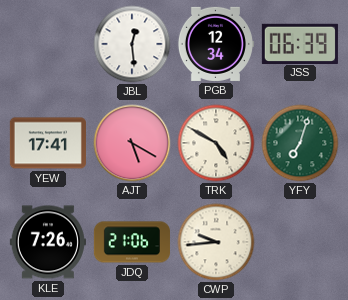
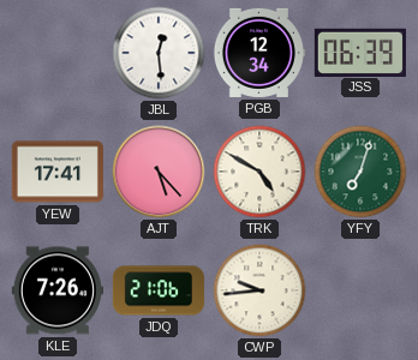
AJT: 5:20 -> 5:23
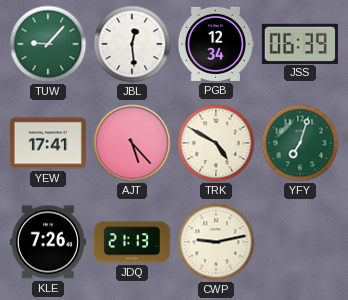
TUW: none -> 9:07
JDQ: 21:06 -> 21:13
CWP: 9:44 -> 9:13
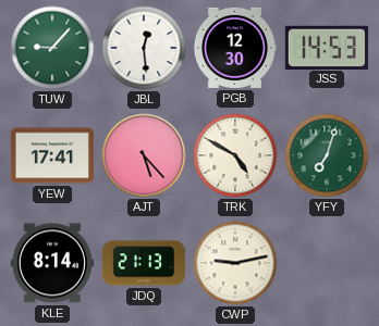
PGB: 12:34 -> 12:30
JSS: 06:39 -> 14:53
KLE: 7:26 -> 8:14
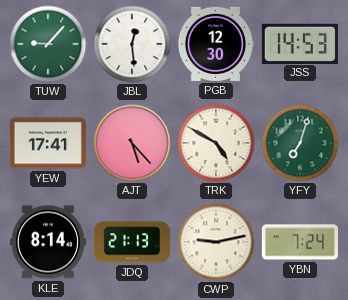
YBN: none -> 7:24
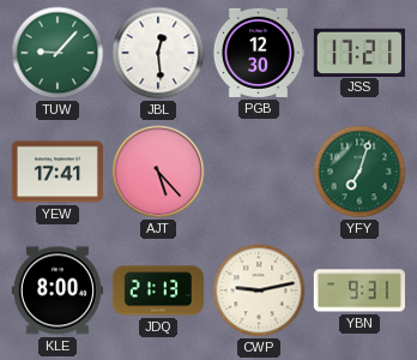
JSS: 14:53 -> 17:21
TRK: 4:50 -> none
KLE: 8:14 -> 8:00
YBN: 7:24 -> 9:31
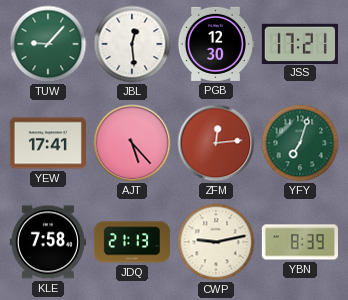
ZFM: none -> 12:14
KLE: 8:00 -> 7:58
YBN: 9:31 -> 8:39
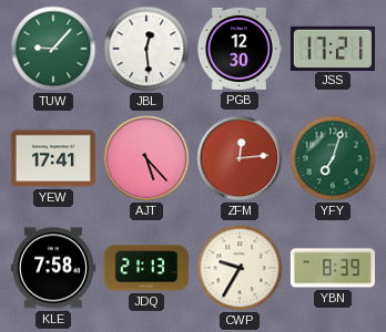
CWP: 9:13 -> 9:35
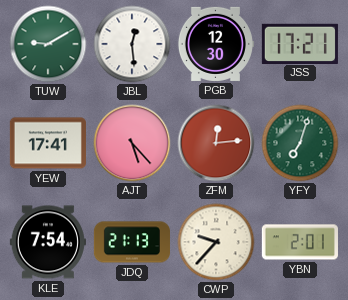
TUW: 9:07 -> 9:10
KLE: 7:58 -> 7:54
CWP: 9:35 -> 9:37
YBN: 8:39 -> 2:01
